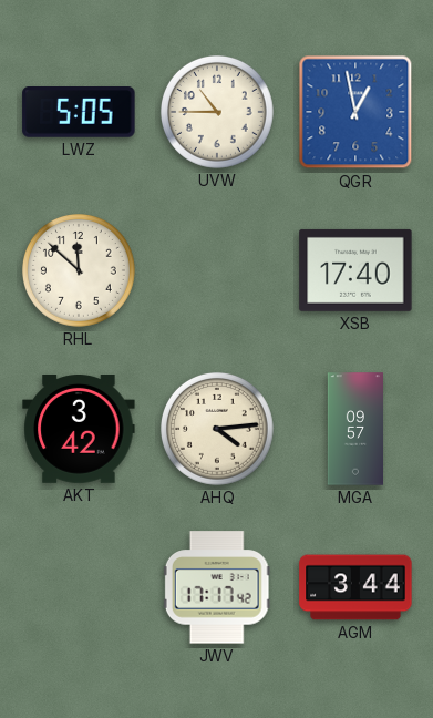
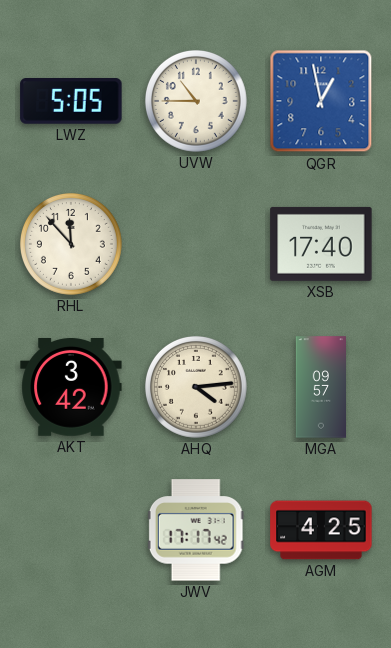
RHL: 11:52 -> 11:53
AGM: 3:44 -> 4:25
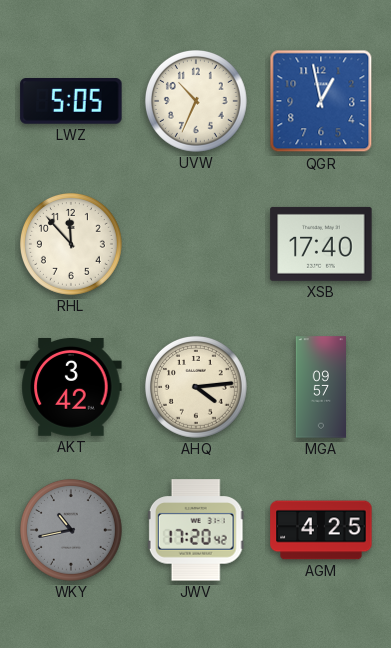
UVW: 10:45 -> 10:34
WKY: none -> 10:43
JWV: 17:17 -> 17:20
